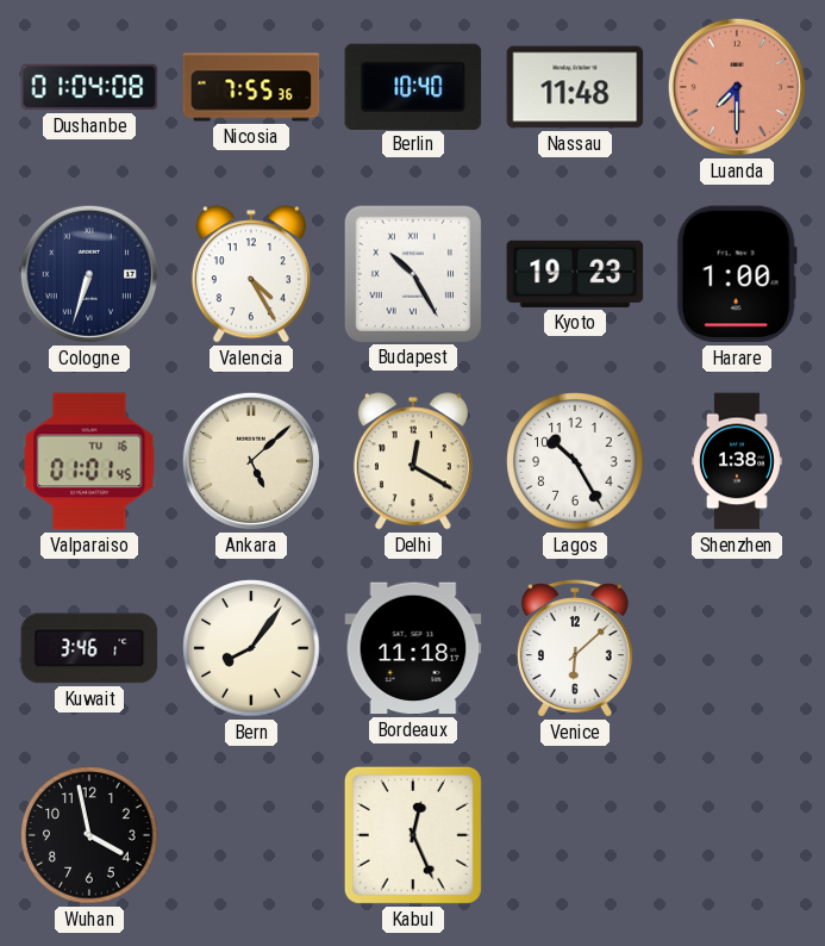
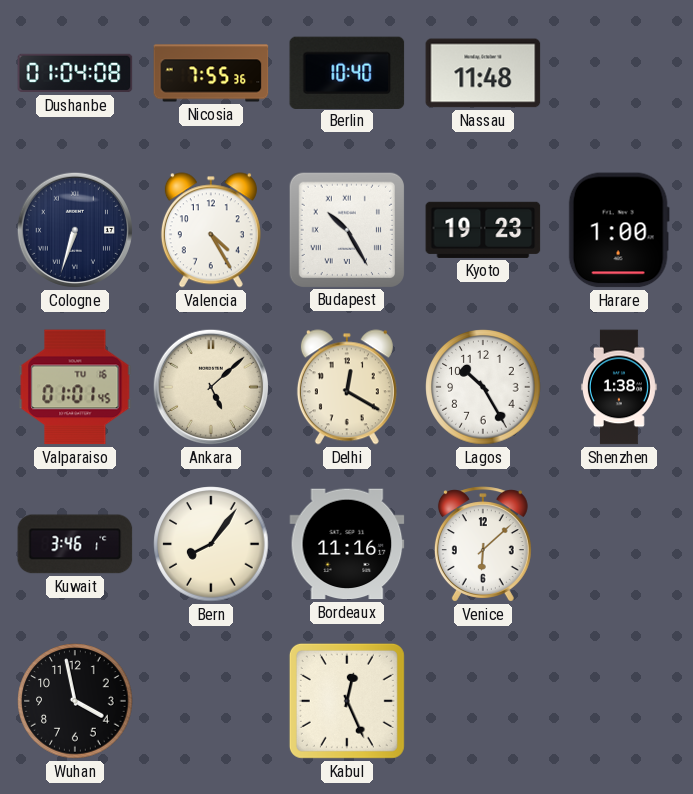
Luanda: 7:30 -> none
Bordeaux: 11:18 -> 11:16
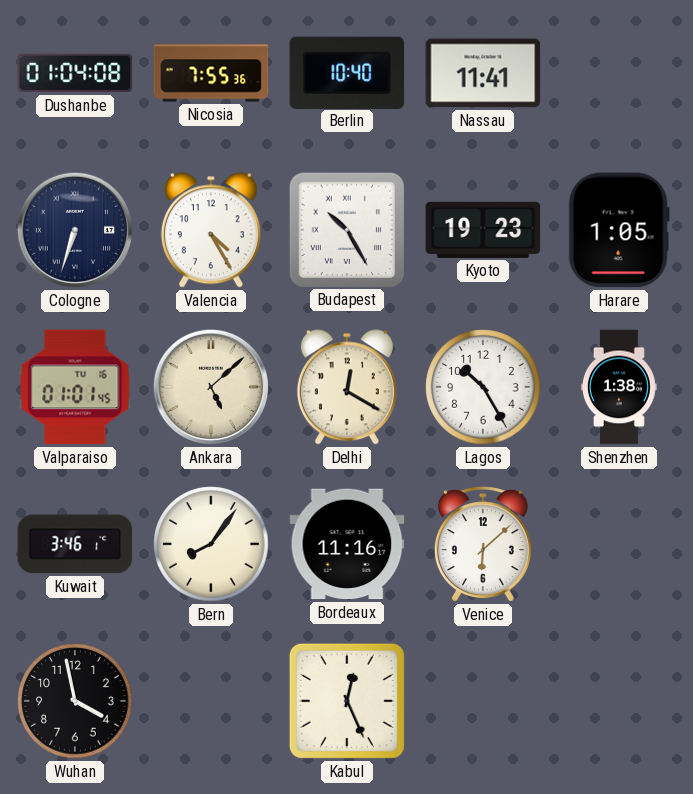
Nassau: 11:48 -> 11:41
Harare: 1:00 -> 1:05
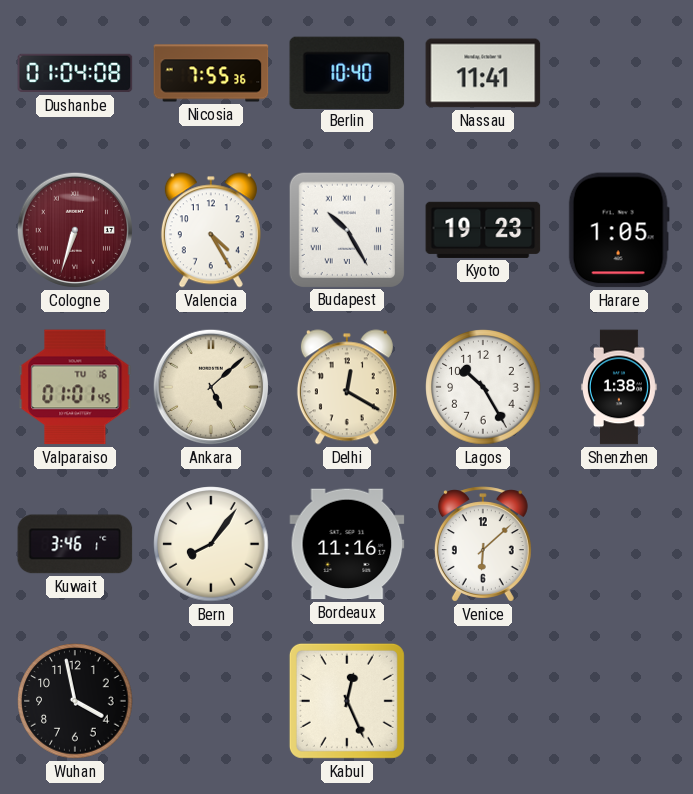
Cologne dial: navy -> burgundy
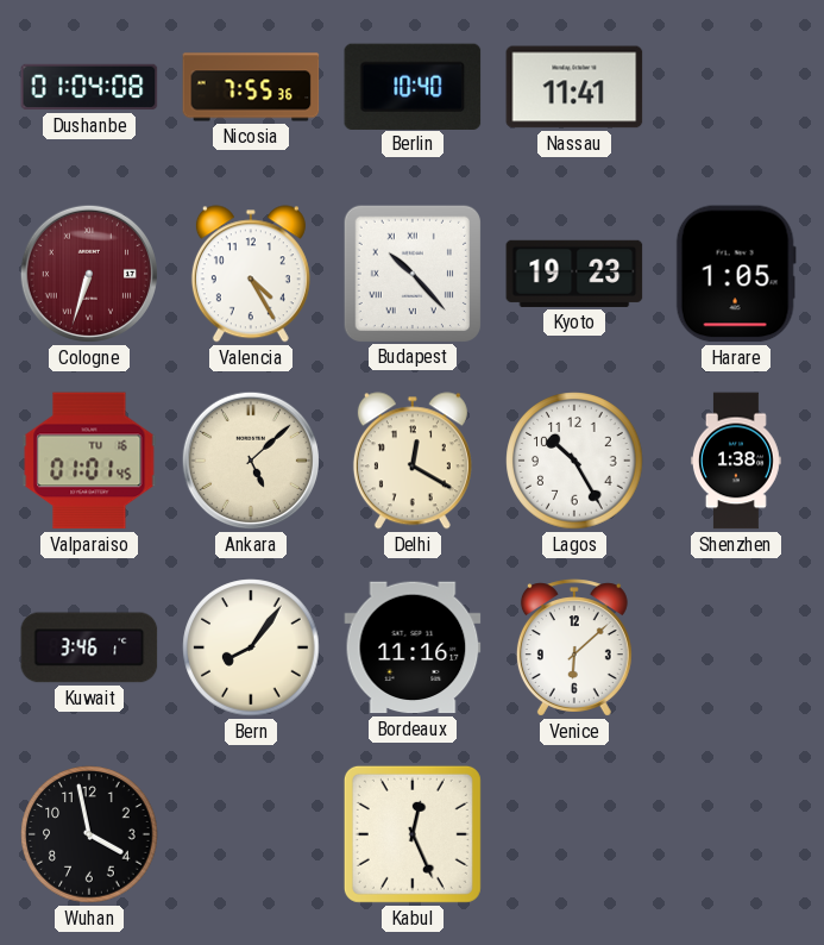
Budapest: 10:25 -> 10:23
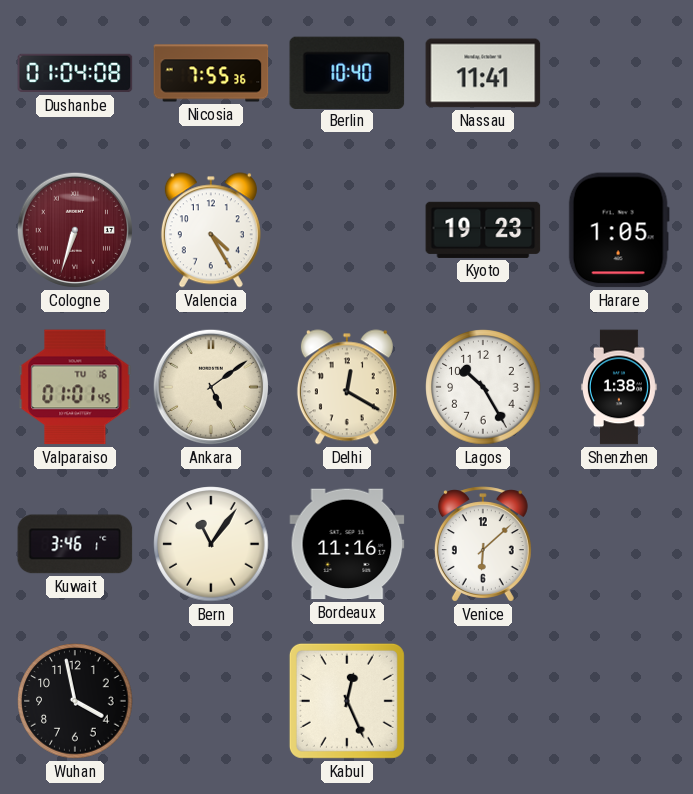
Budapest: 10:23 -> none
Ankara: 5:08 -> 5:09
Bern: 8:06 -> 11:06
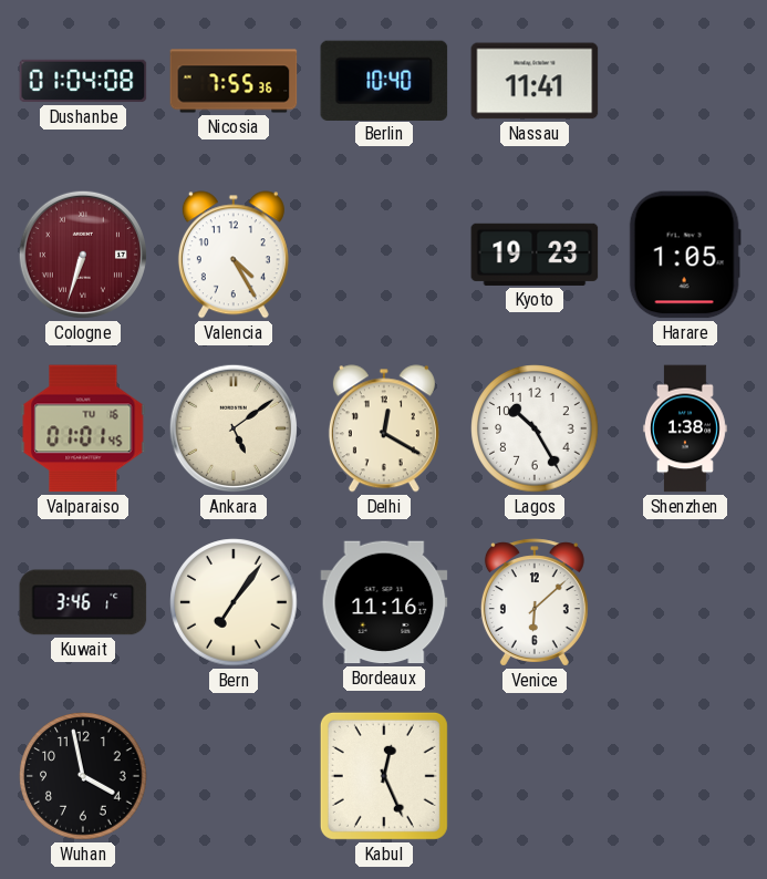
Bern: 11:06 -> 7:06
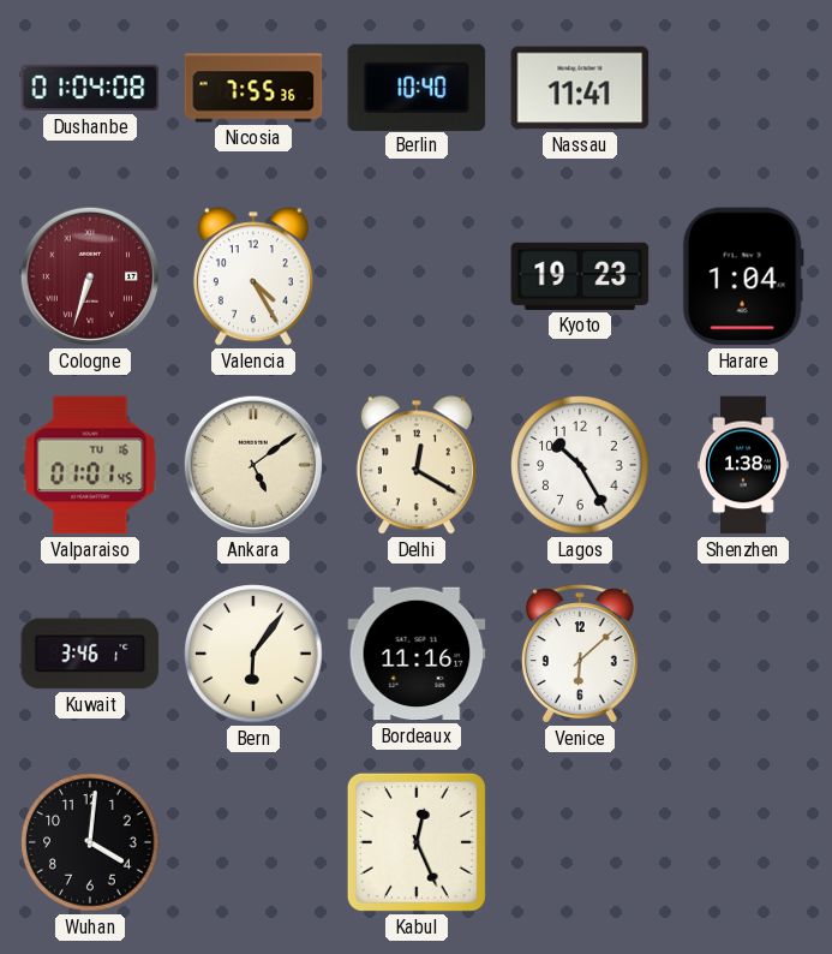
Harare: 1:05 -> 1:04
Bern: 7:06 -> 6:06
Wuhan: 3:58 -> 4:01
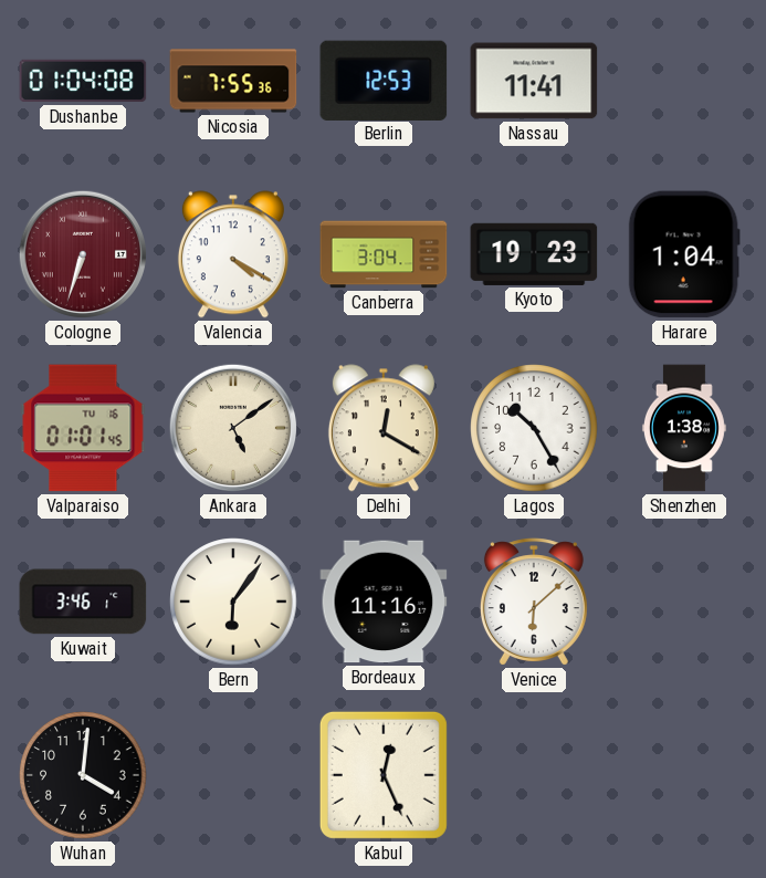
Berlin: 10:40 -> 12:53
Valencia: 4:25 -> 4:20
Canberra: none -> 3:04
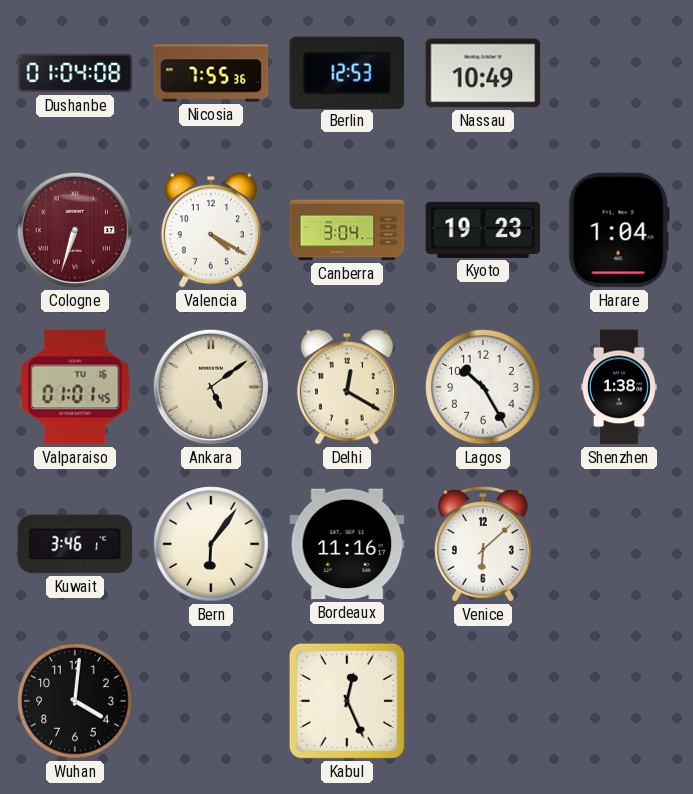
Nassau: 11:41 -> 10:49
